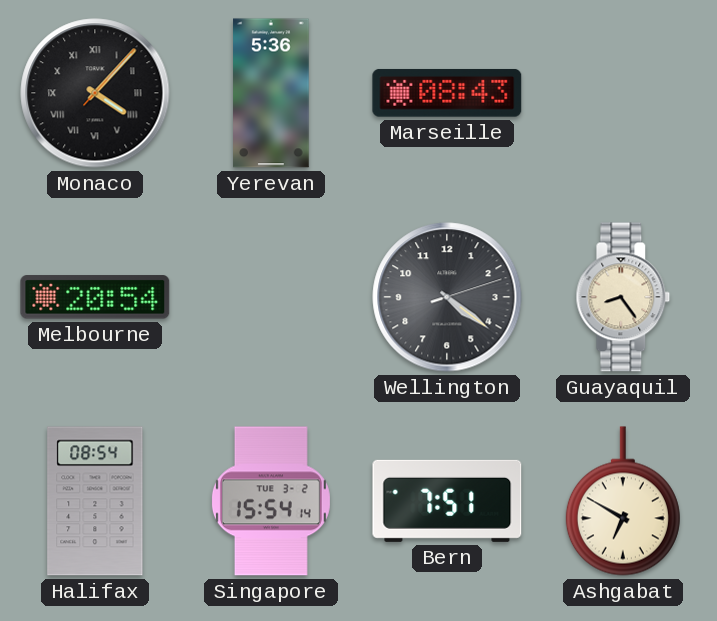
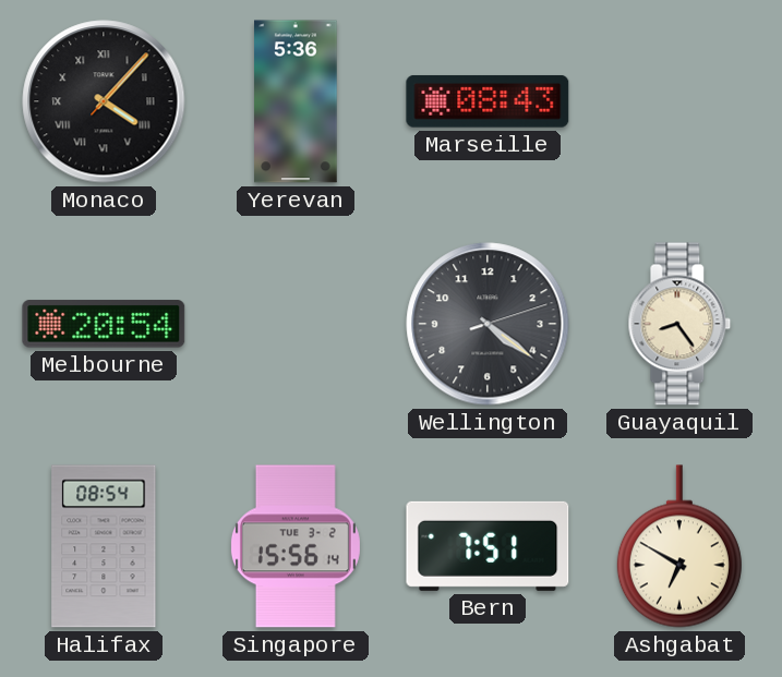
Singapore: 15:54 -> 15:56
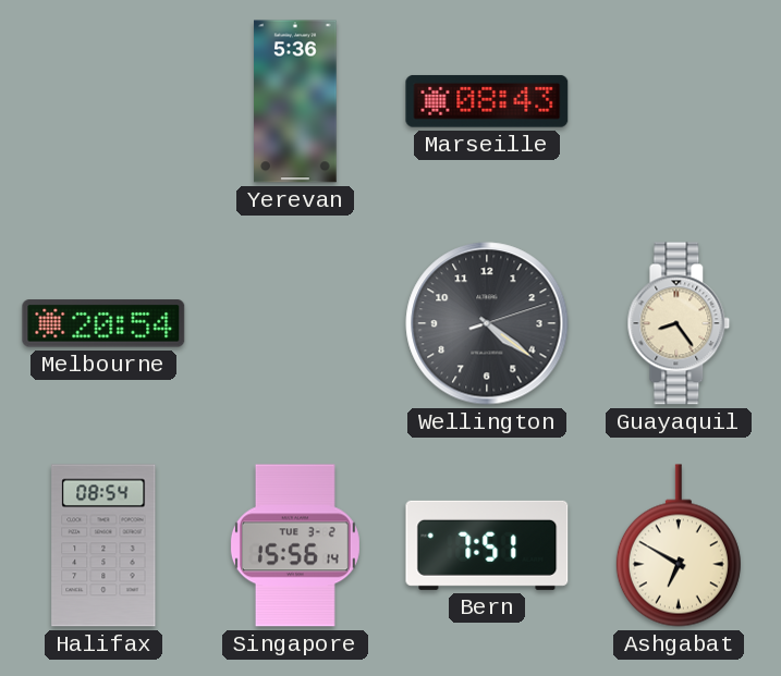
Monaco: 4:07 -> none
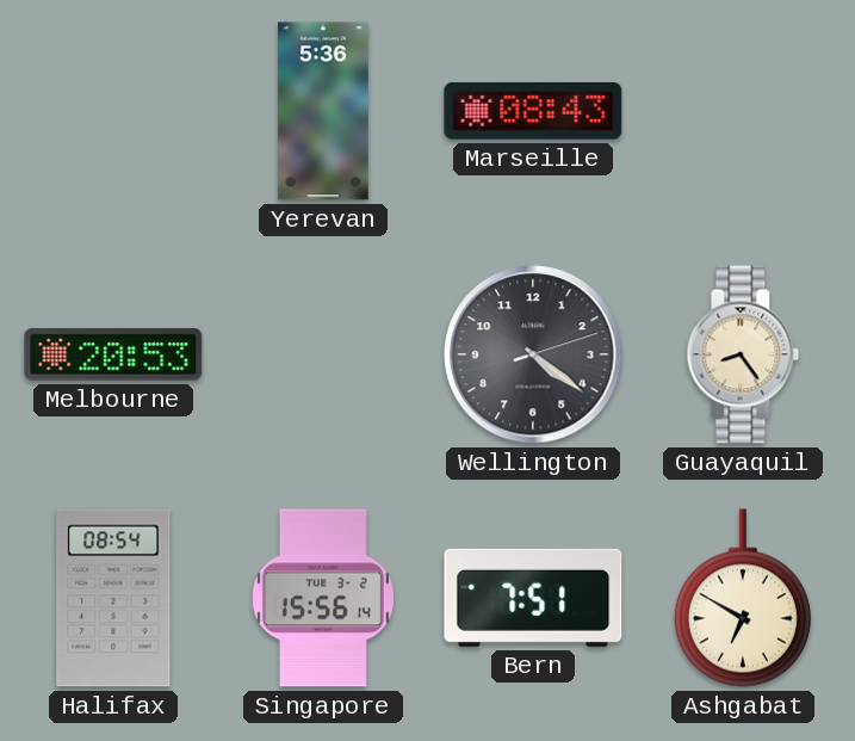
Melbourne: 20:54 -> 20:53
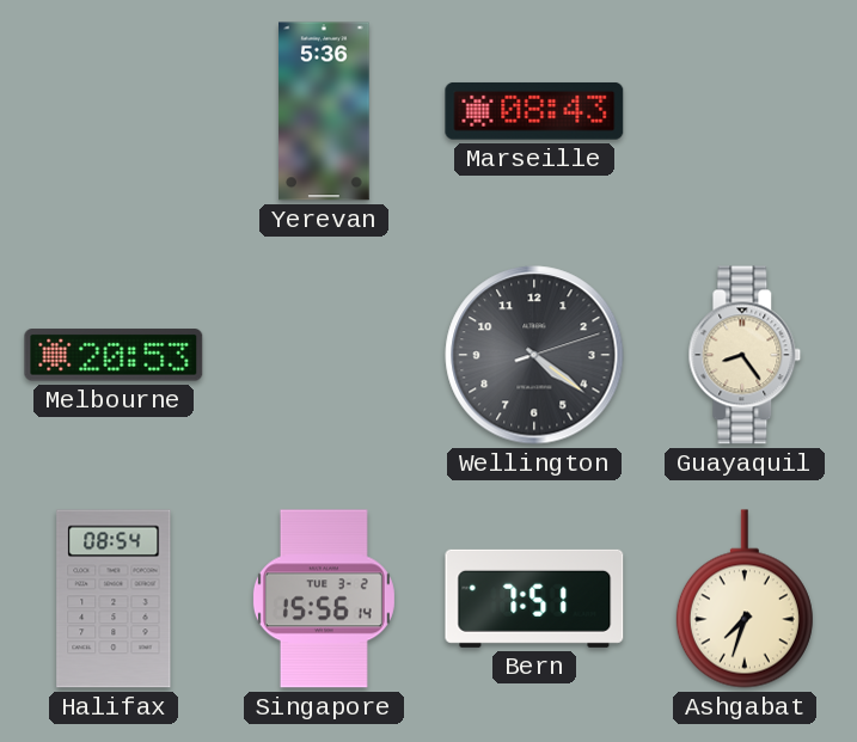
Ashgabat: 6:50 -> 7:33
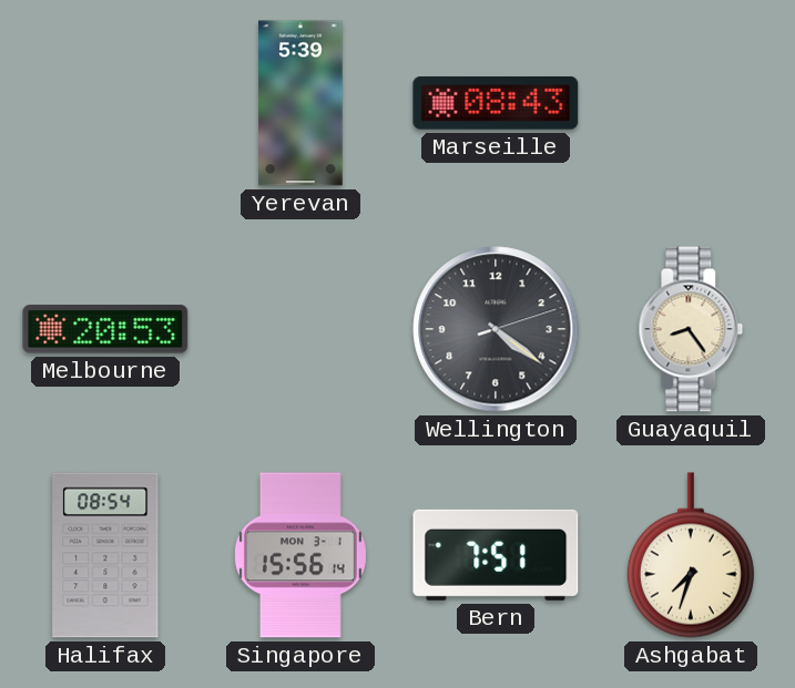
Yerevan: 5:36 -> 5:39
Singapore date: TUE 3-2 -> MON 3-1
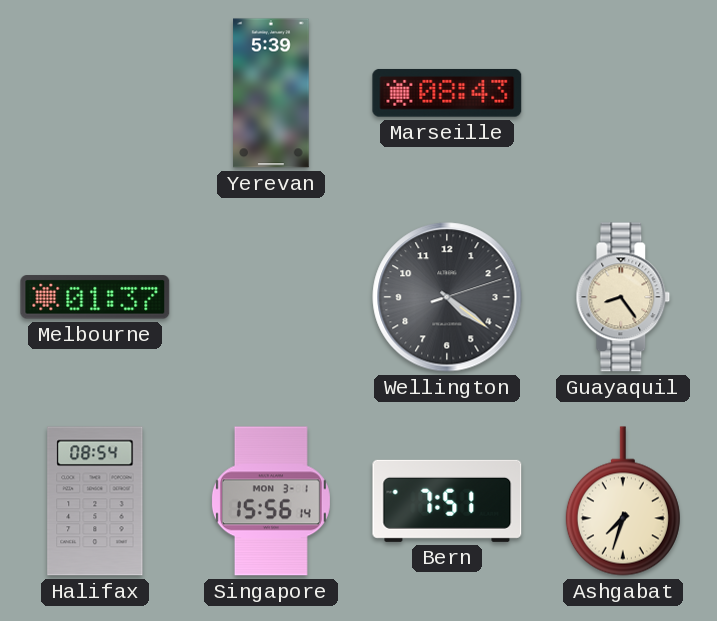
Melbourne: 20:53 -> 01:37
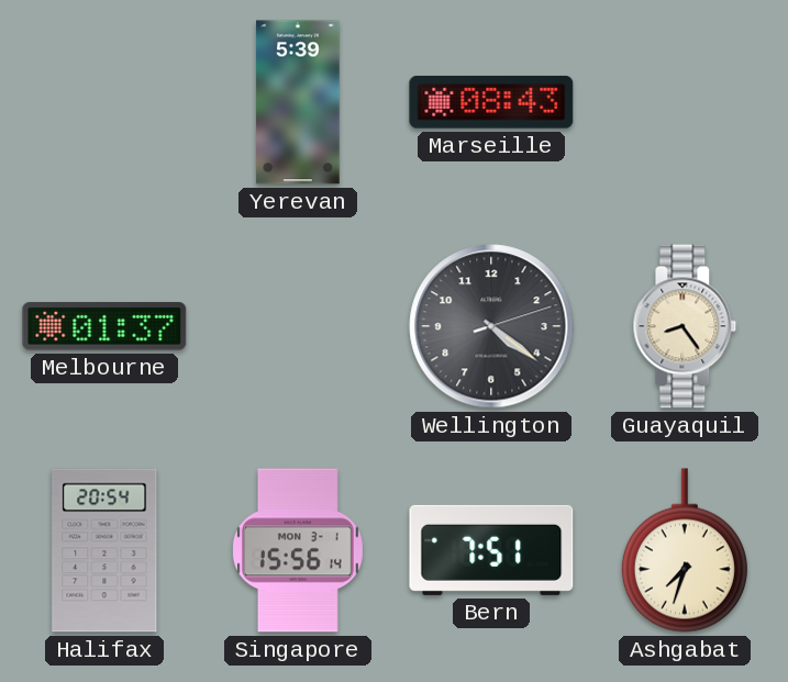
Halifax: 08:54 -> 20:54
